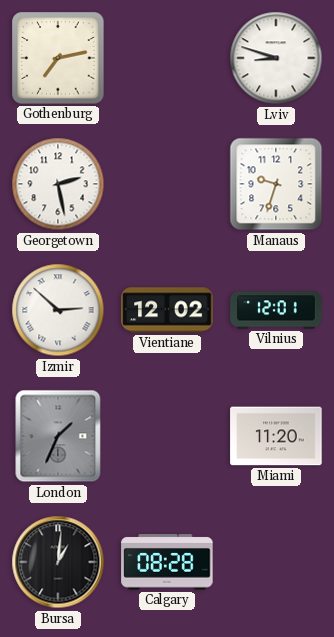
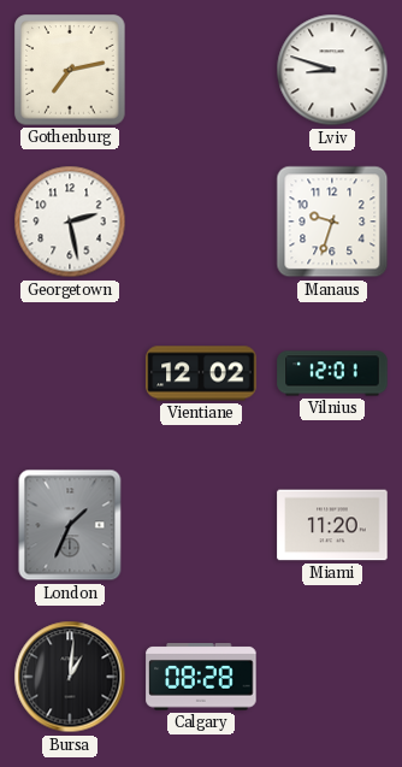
Izmir: 2:52 -> none
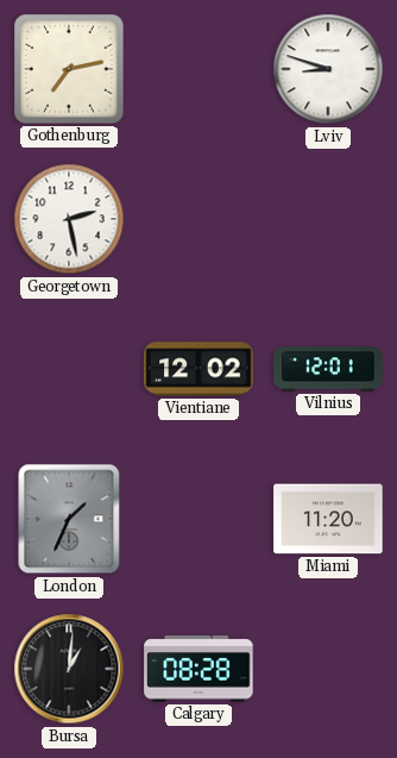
Manaus: 9:33 -> none
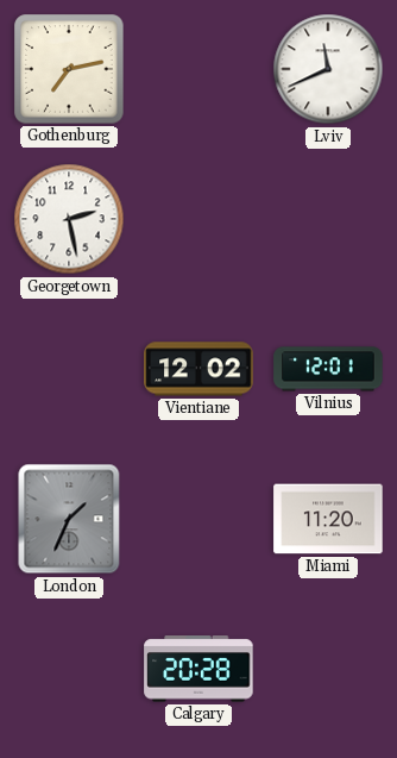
Lviv: 8:48 -> 11:41
Bursa: 1:01 -> none
Calgary: 08:28 -> 20:28
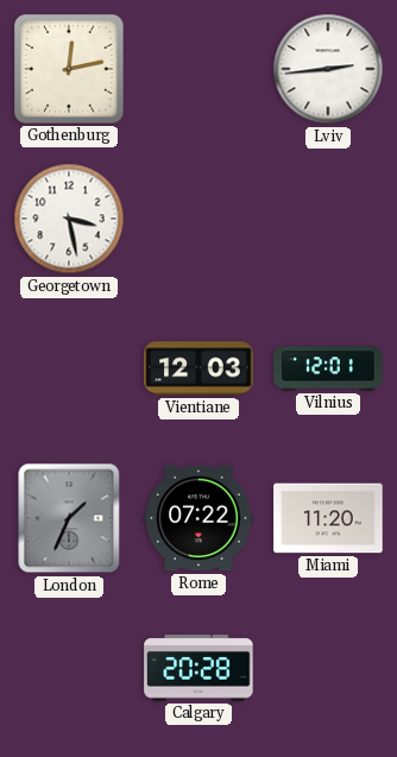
Gothenburg: 7:13 -> 12:13
Lviv: 11:41 -> 2:44
Georgetown: 2:28 -> 3:28
Vientiane: 12:02 -> 12:03
Rome: none -> 07:22
